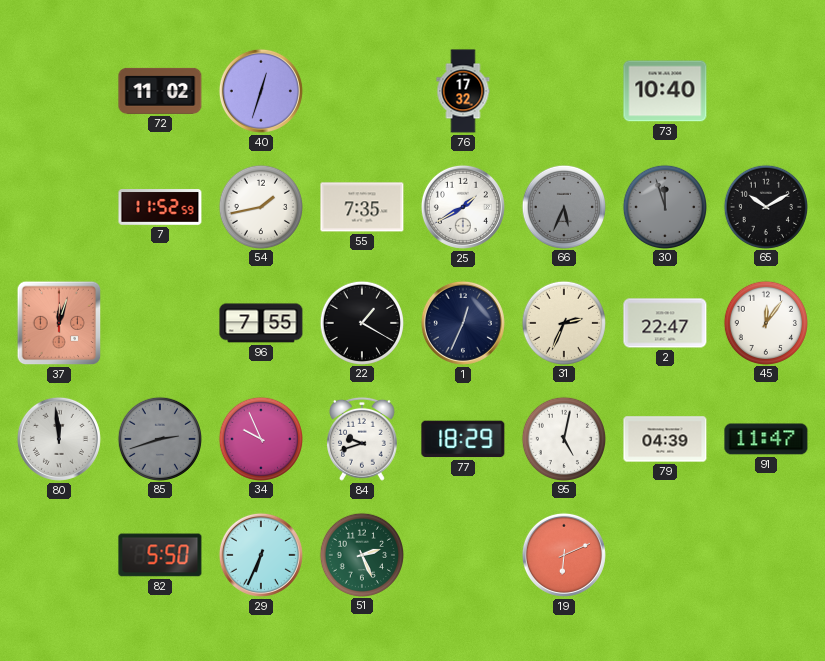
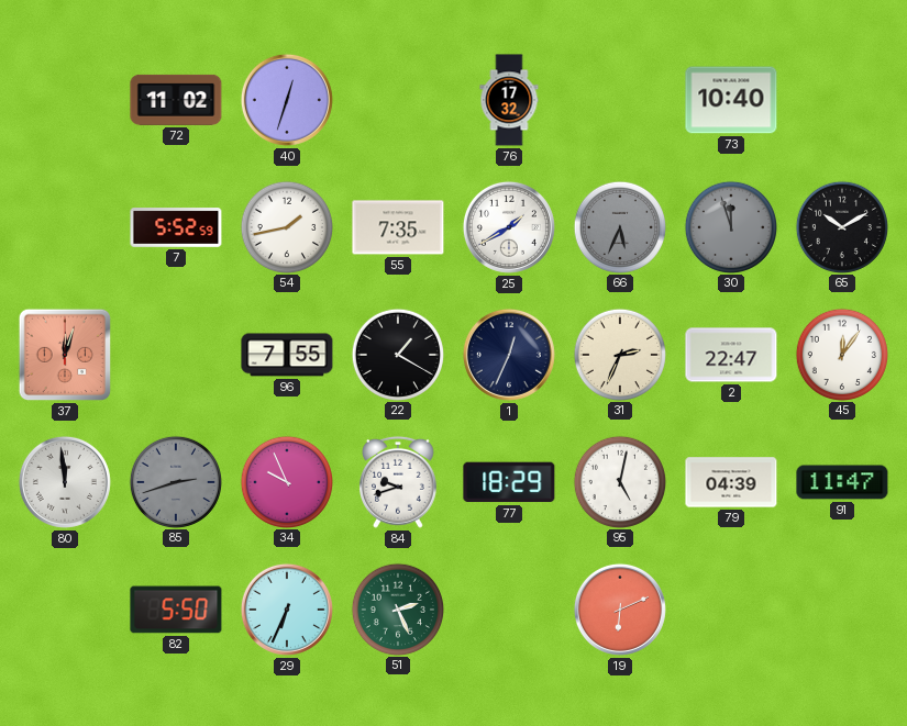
7: 11:52 -> 5:52
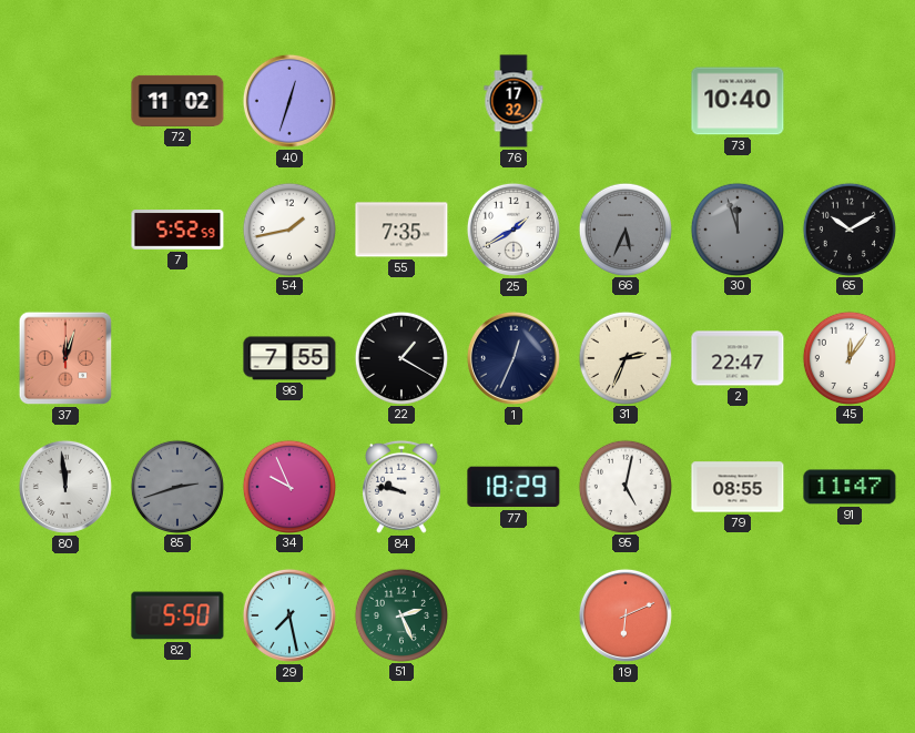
84: 9:42 -> 9:47
79: 04:39 -> 08:55
29: 6:34 -> 7:28
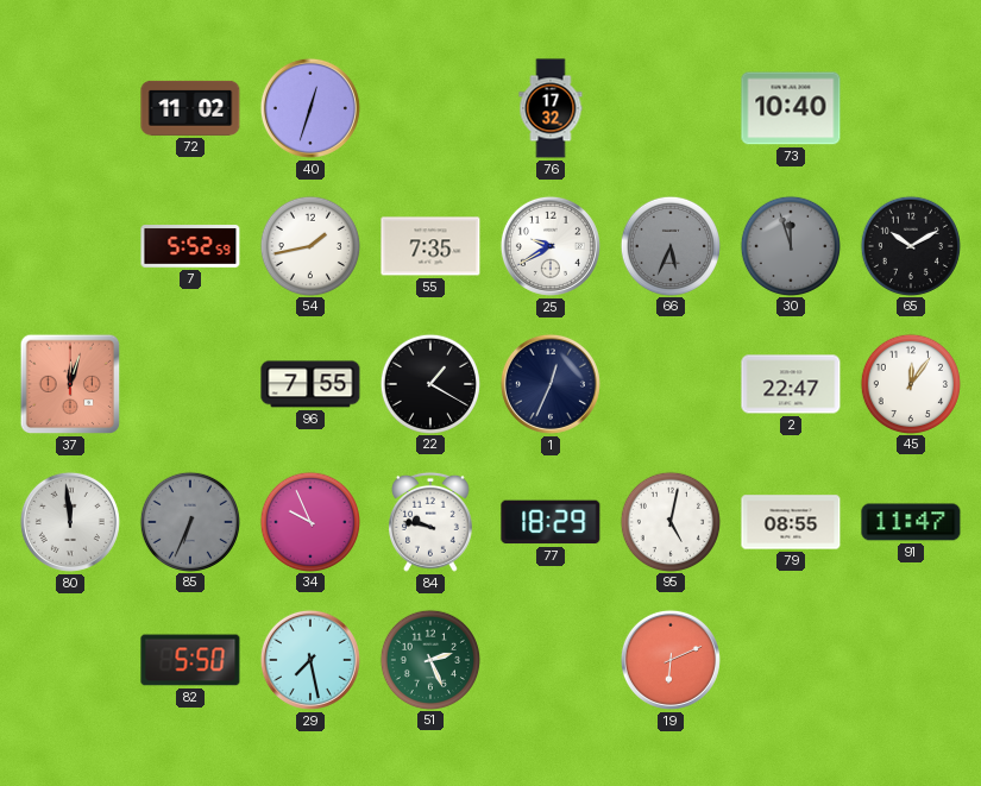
25: 1:40 -> 9:40
31: 2:34 -> none
85: 2:42 -> 6:34
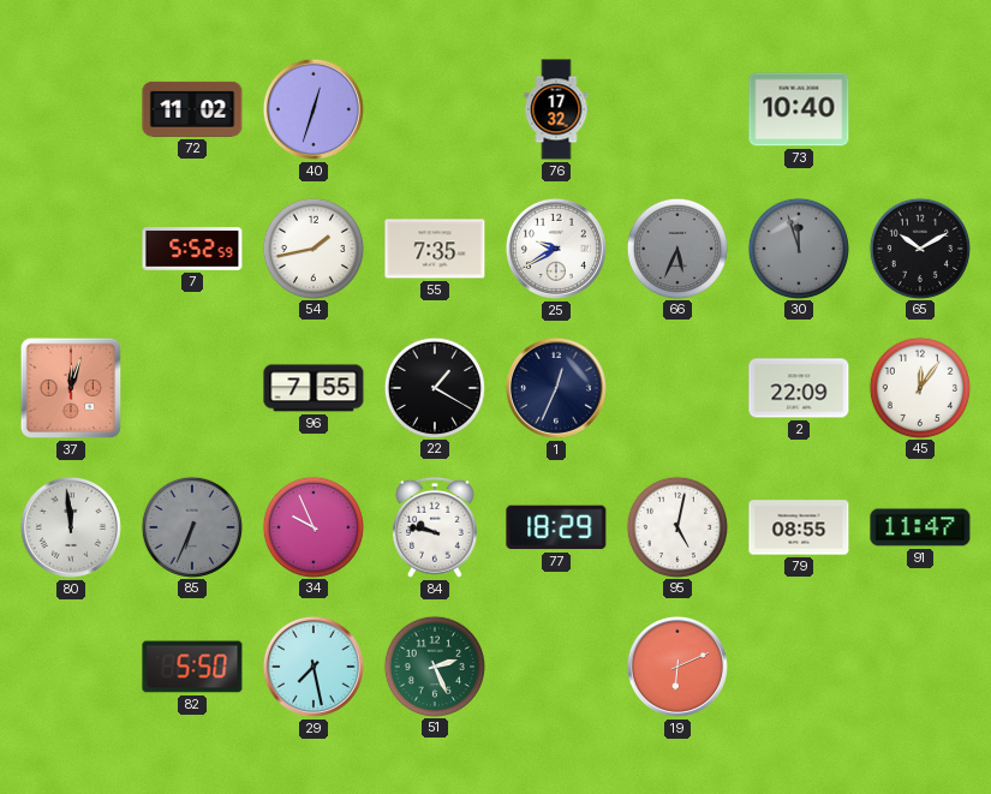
2: 22:47 -> 22:09
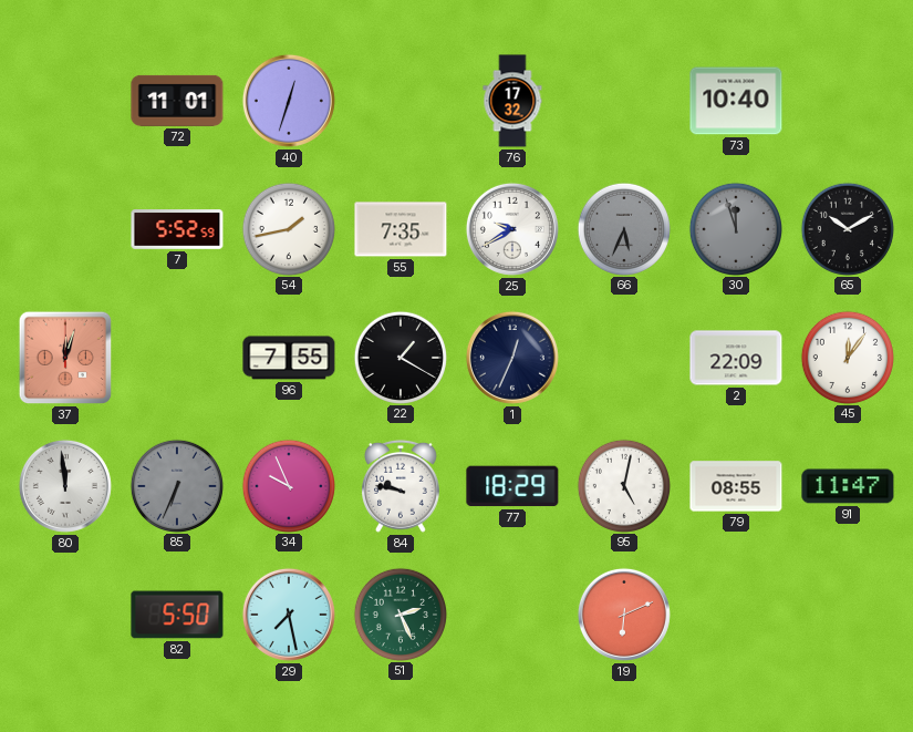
72: 11:02 -> 11:01
